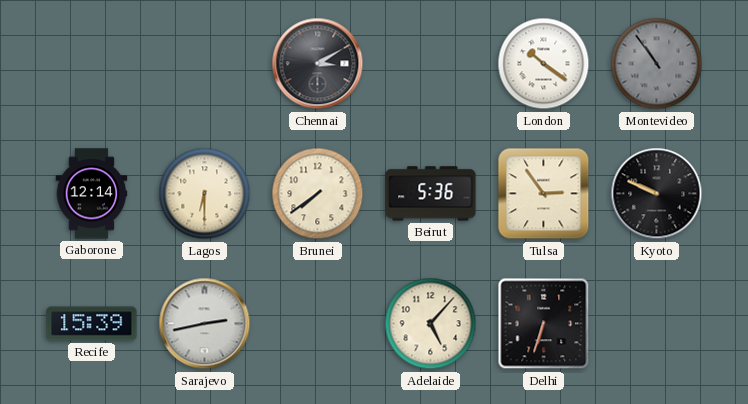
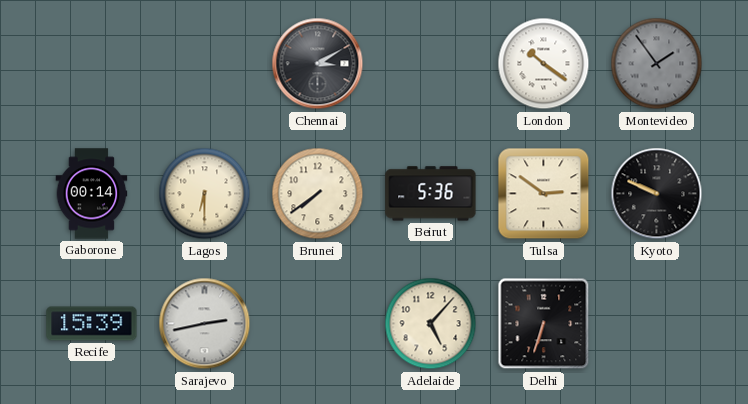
Montevideo: 10:54 -> 1:54
Gaborone: 12:14 -> 00:14
Tulsa: 2:54 -> 2:51
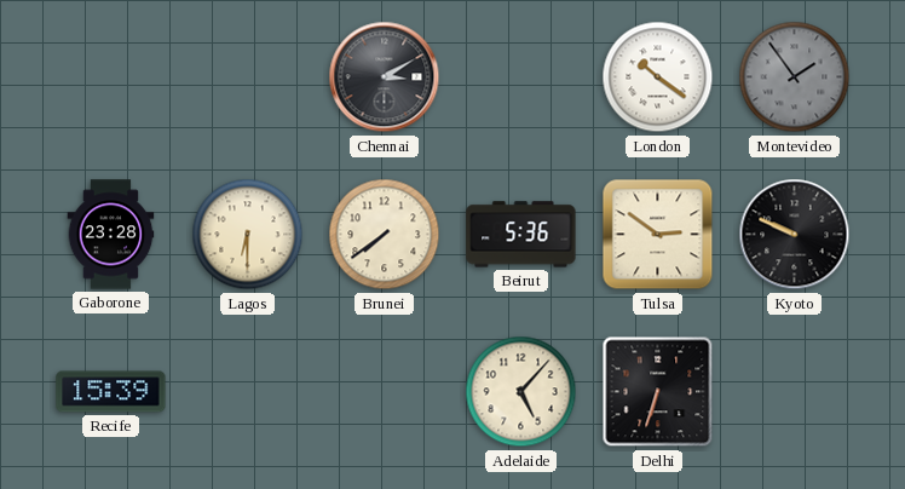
Gaborone: 00:14 -> 23:28
Sarajevo: 2:43 -> none
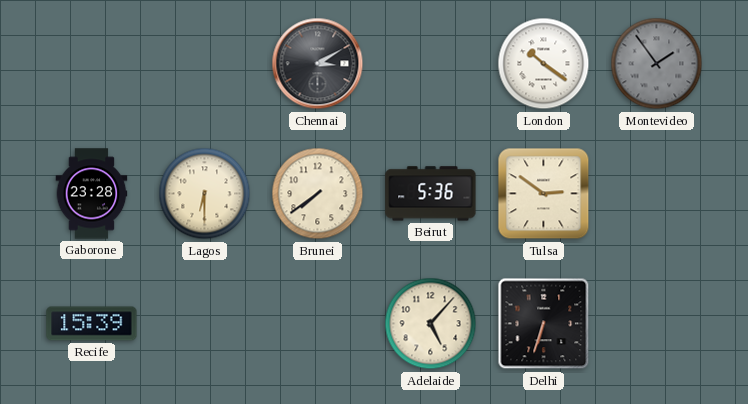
Kyoto: 9:49 -> none
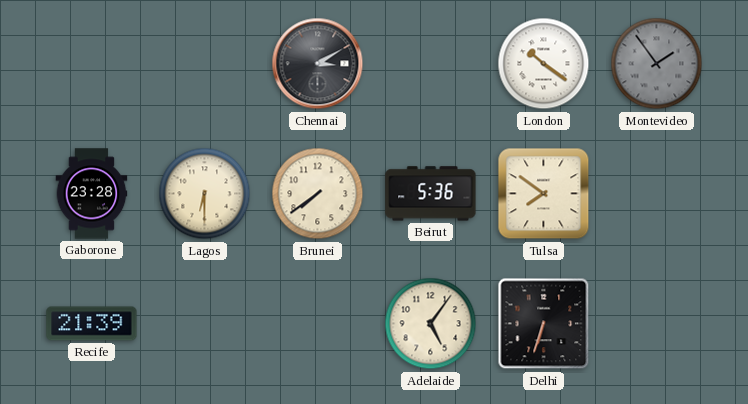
Tulsa: 2:51 -> 7:51
Recife: 15:39 -> 21:39
Adelaide: 5:07 -> 5:06
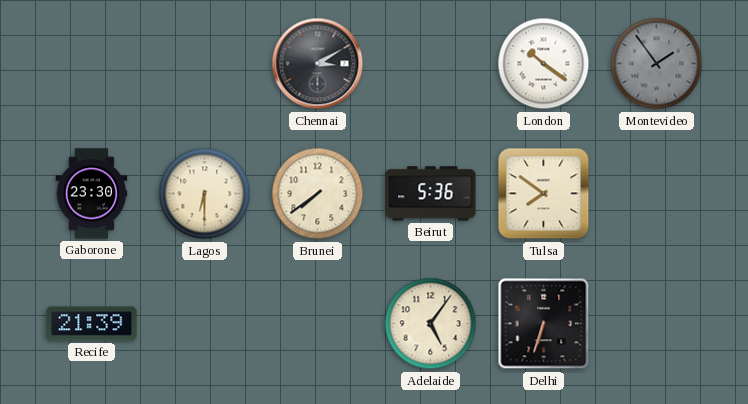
Gaborone: 23:28 -> 23:30
